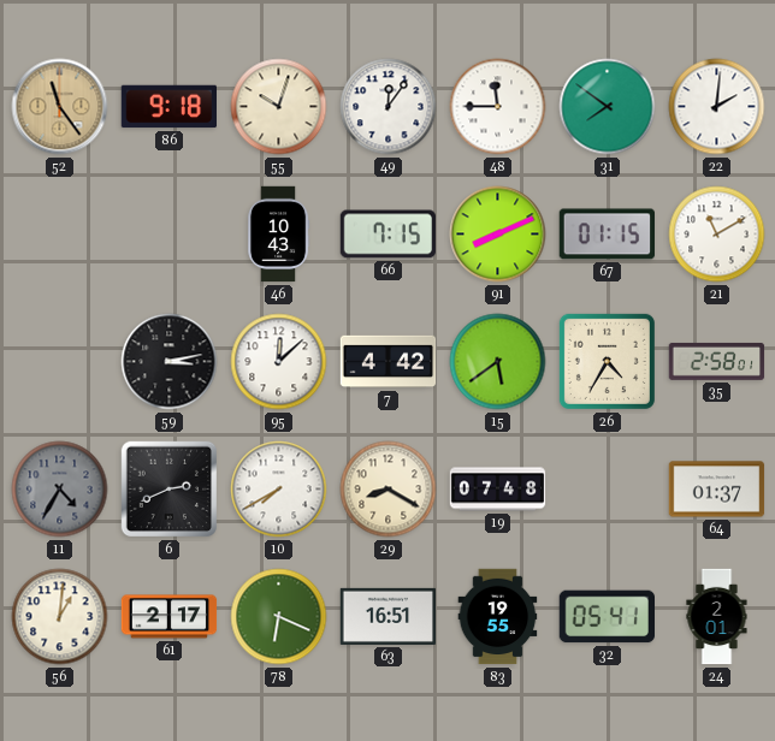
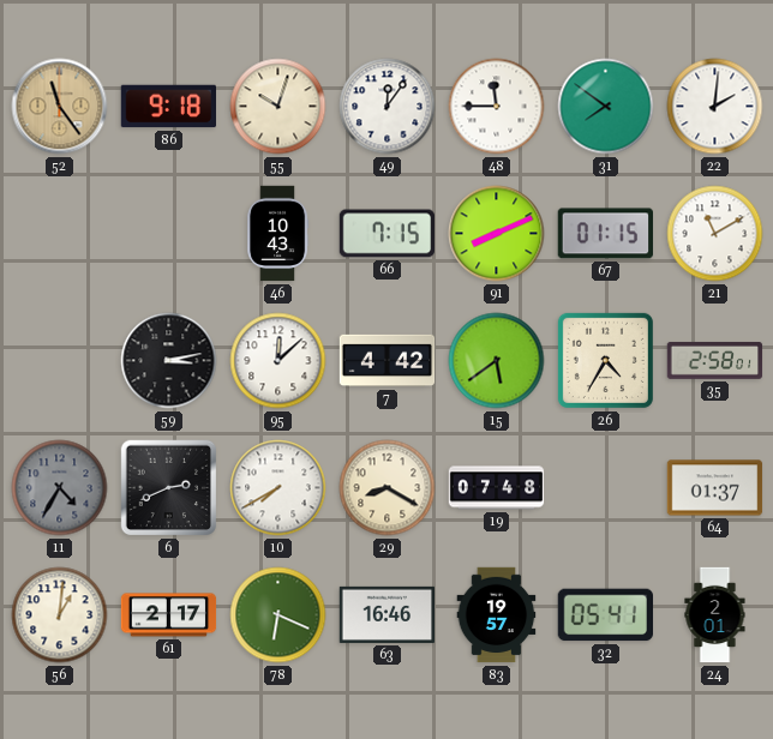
63: 16:51 -> 16:46
83: 19:55 -> 19:57
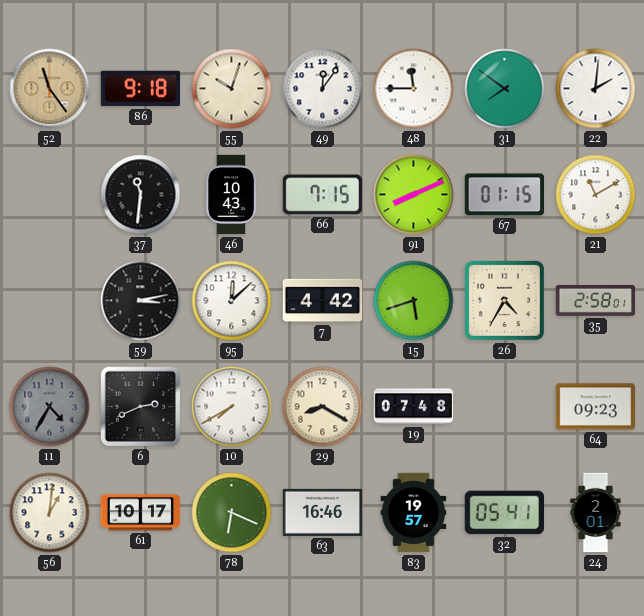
37: none -> 11:31
15: 5:39 -> 5:42
64: 01:37 -> 09:23
61: 2:17 -> 10:17
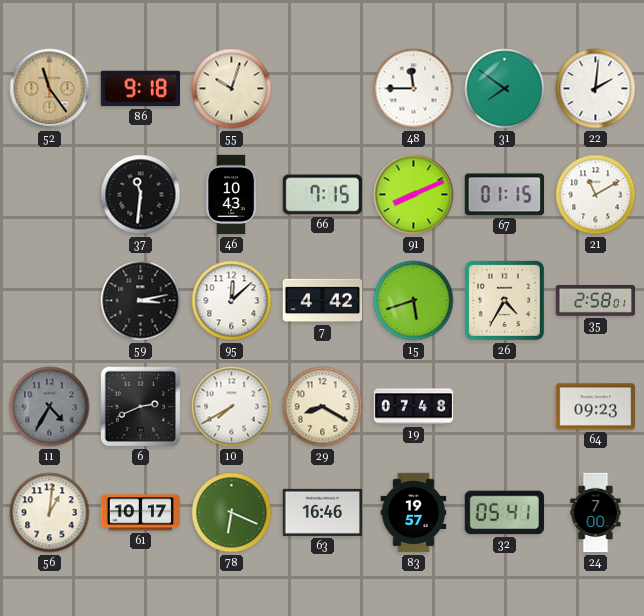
49: 12:06 -> none
24: 2:01 -> 7:00
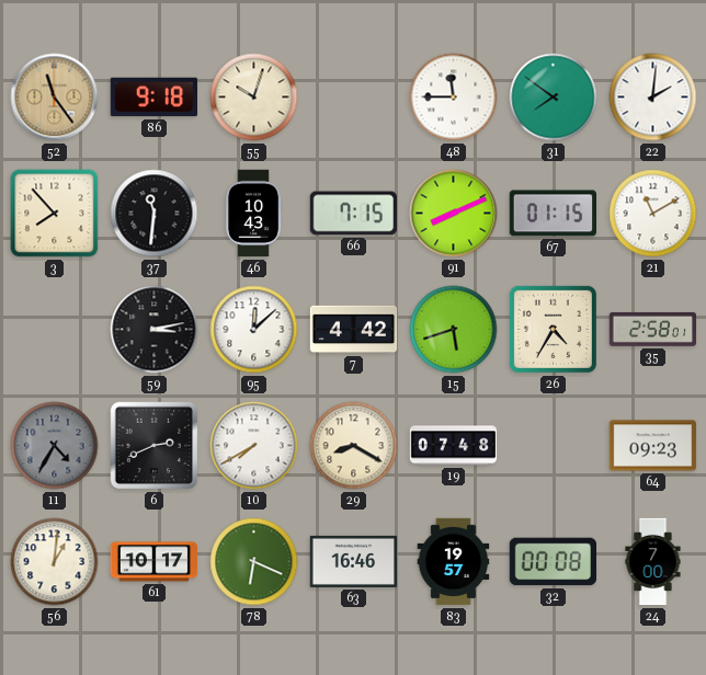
3: none -> 7:53
32: 05:41 -> 00:08
